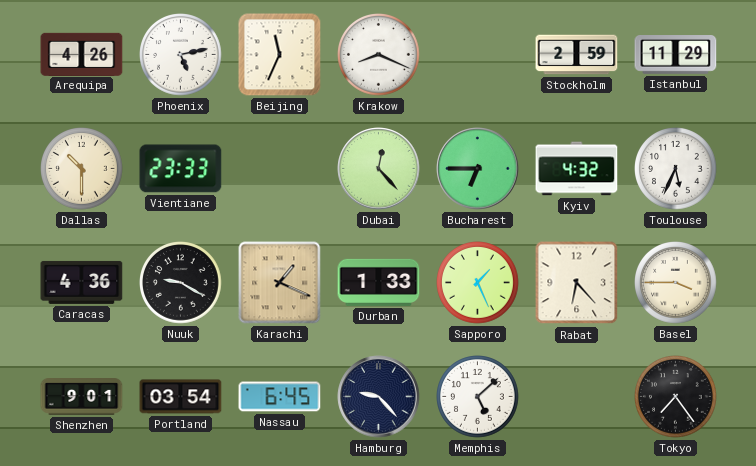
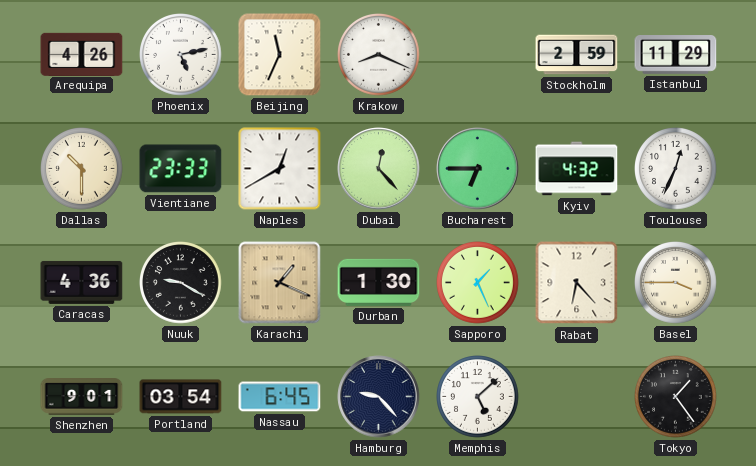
Naples: none -> 12:40
Toulouse: 5:34 -> 12:34
Durban: 1:33 -> 1:30
Tokyo: 7:24 -> 1:24
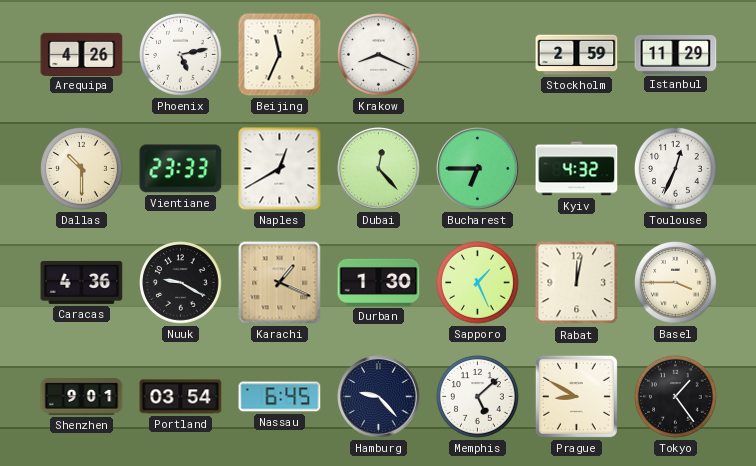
Rabat: 6:23 -> 12:02
Prague: none -> 8:50
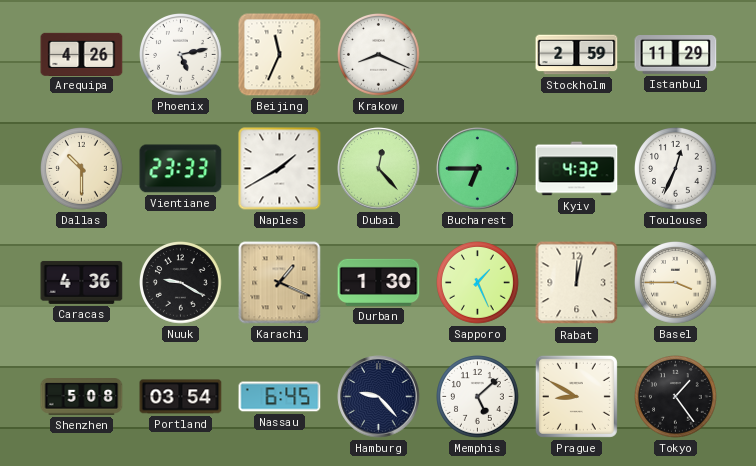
Naples: 12:40 -> 1:40
Shenzhen: 9:01 -> 5:08
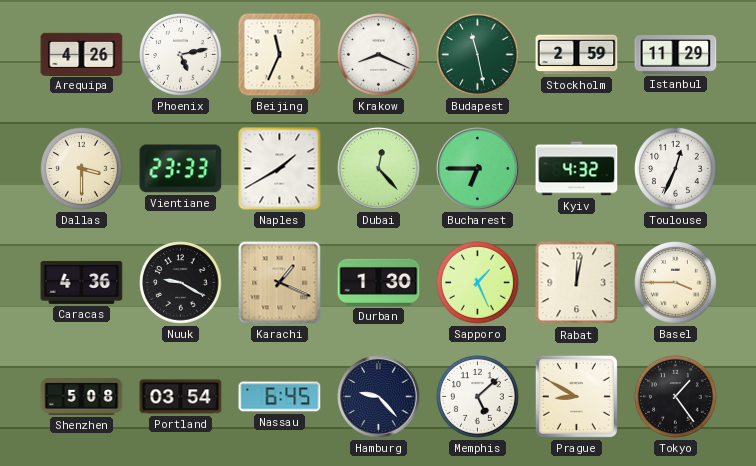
Budapest: none -> 11:28
Dallas: 10:30 -> 3:30
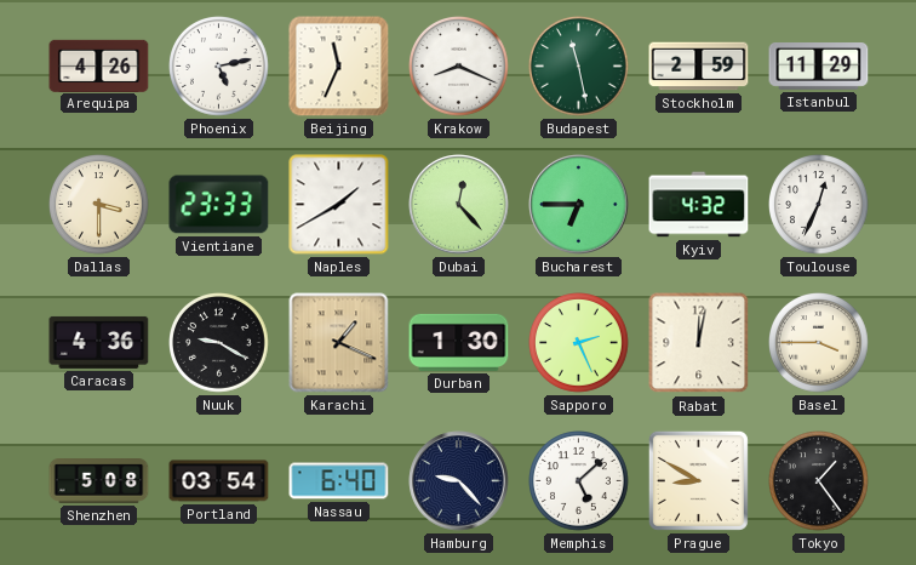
Sapporo: 1:26 -> 2:26
Nassau: 6:45 -> 6:40
